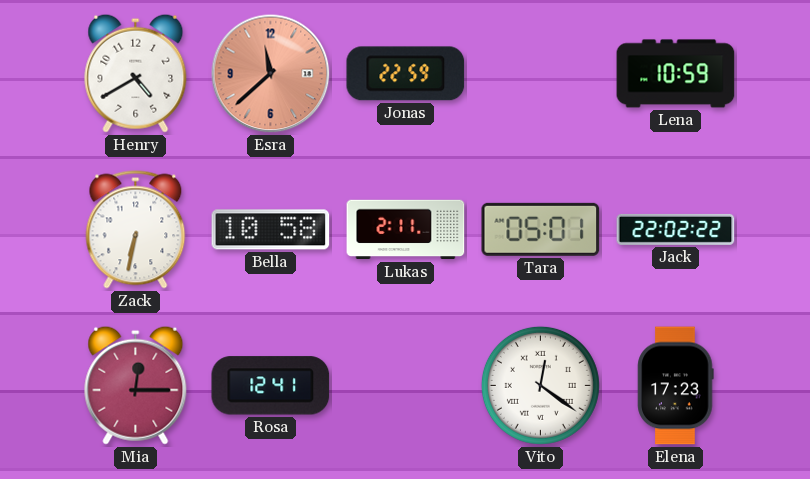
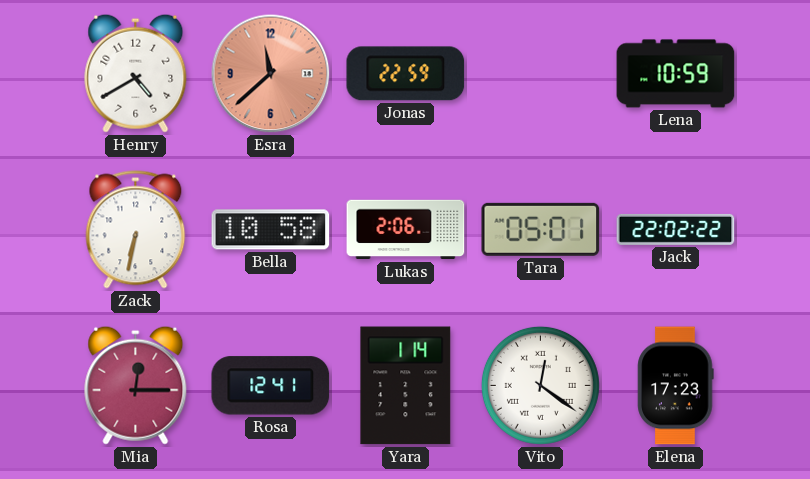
Lukas: 2:11 -> 2:06
Yara: none -> 1:14
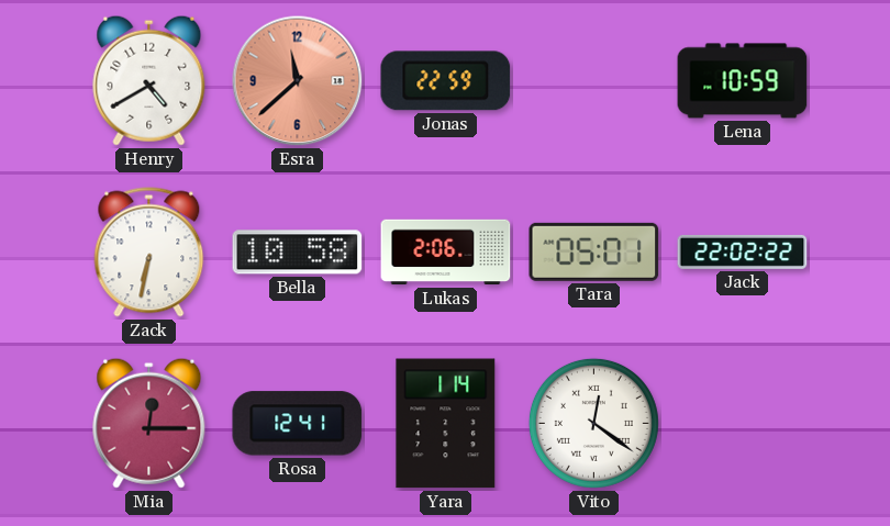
Elena: 17:23 -> none
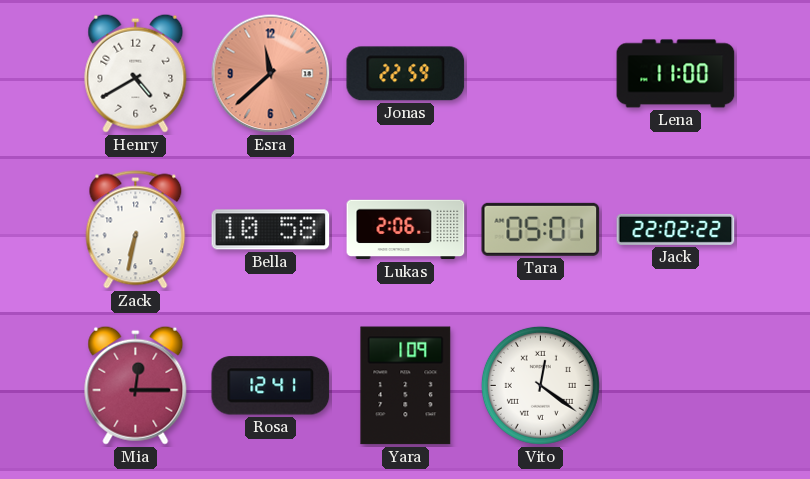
Lena: 10:59 -> 11:00
Yara: 1:14 -> 1:09
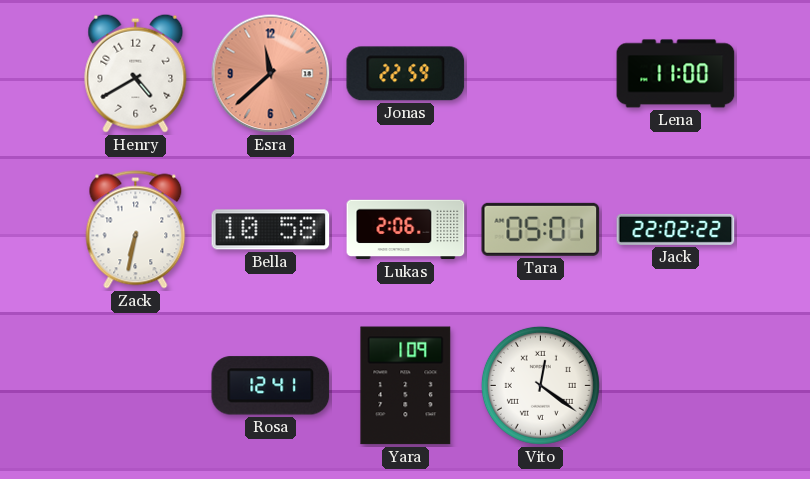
Mia: 12:15 -> none
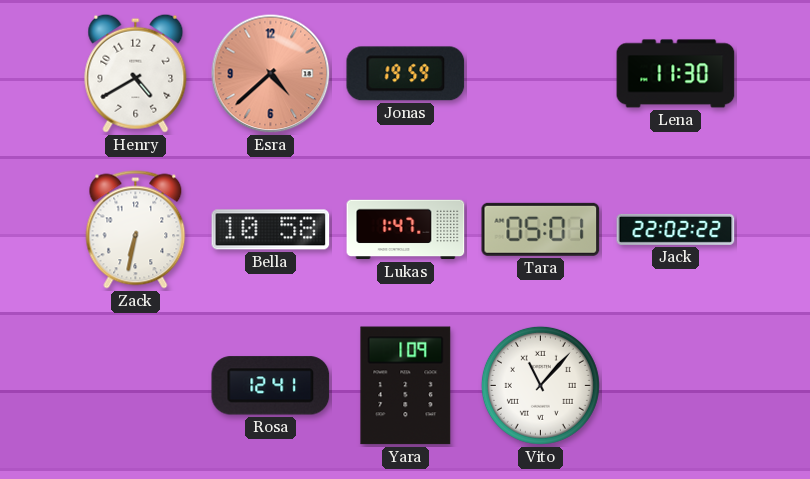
Esra: 11:38 -> 4:38
Jonas: 22:59 -> 19:59
Lena: 11:00 -> 11:30
Lukas: 2:06 -> 1:47
Vito: 12:21 -> 11:07
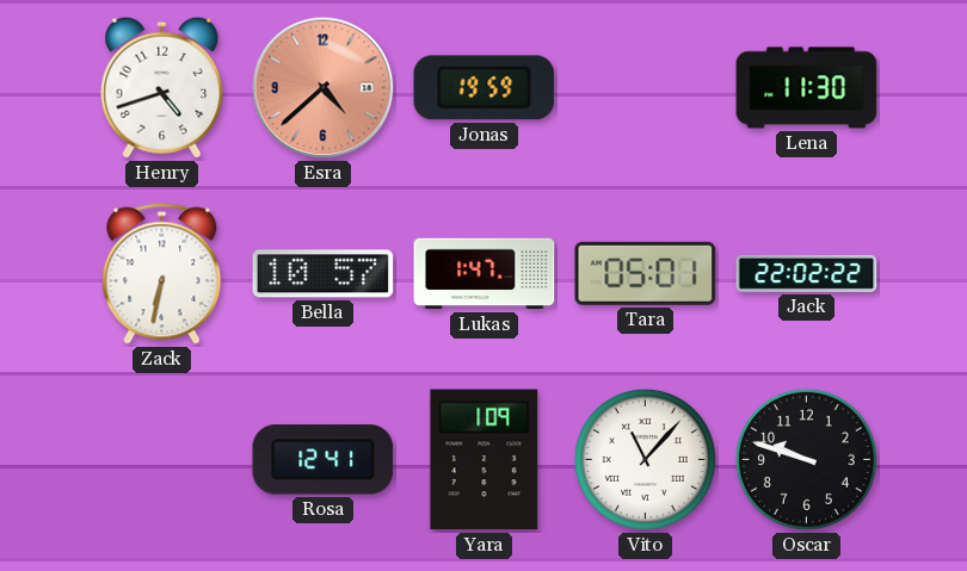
Henry: 4:40 -> 4:42
Bella: 10:58 -> 10:57
Oscar: none -> 9:48
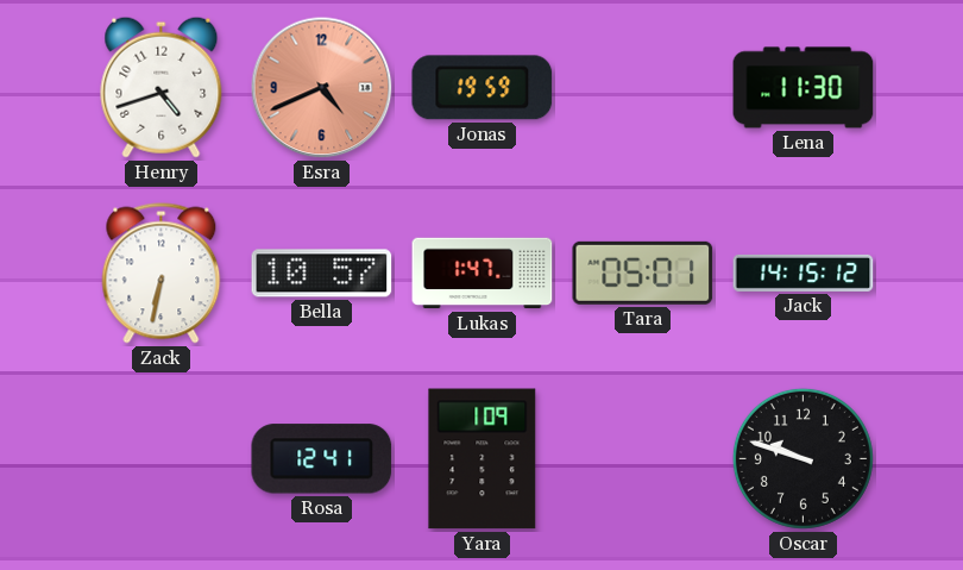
Esra: 4:38 -> 4:41
Jack: 22:02 -> 14:15
Vito: 11:07 -> none
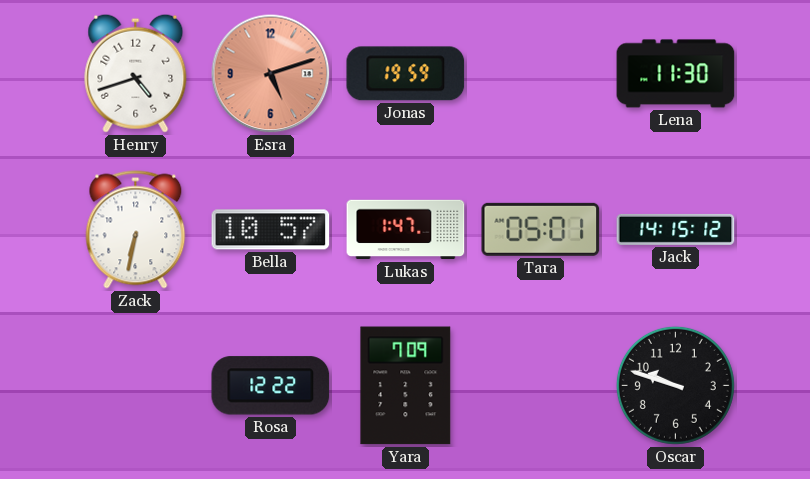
Esra: 4:41 -> 5:12
Rosa: 12:41 -> 12:22
Yara: 1:09 -> 7:09
